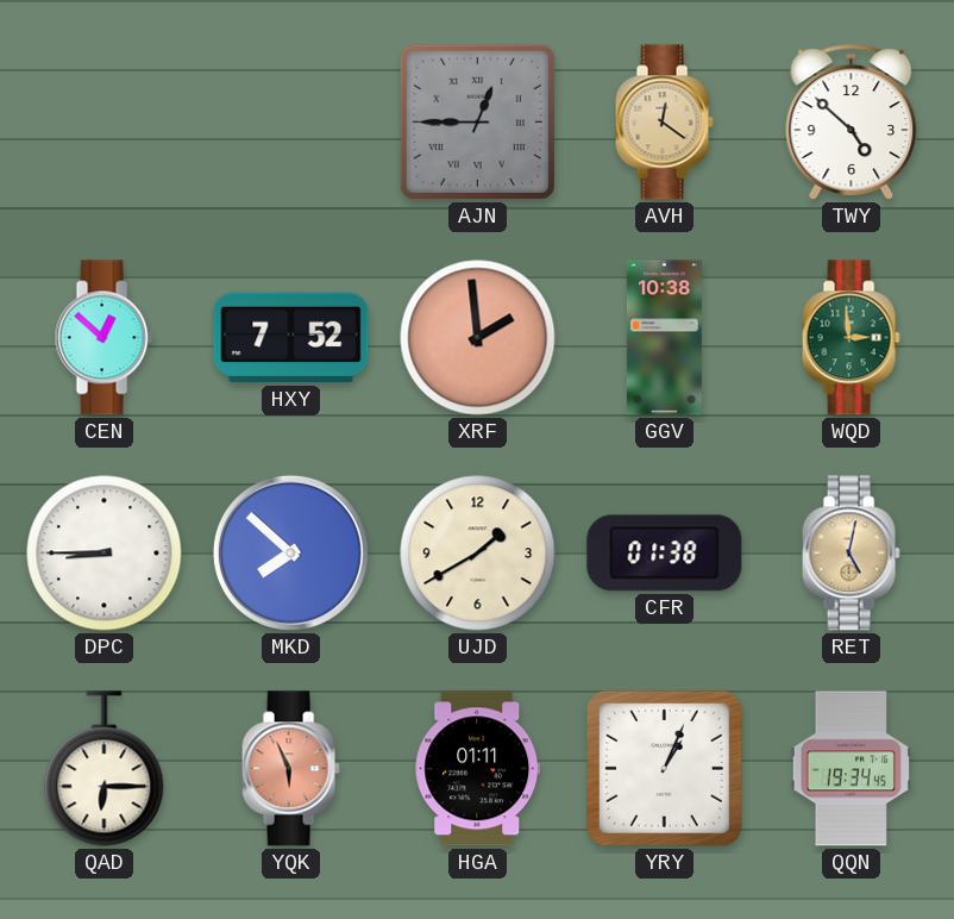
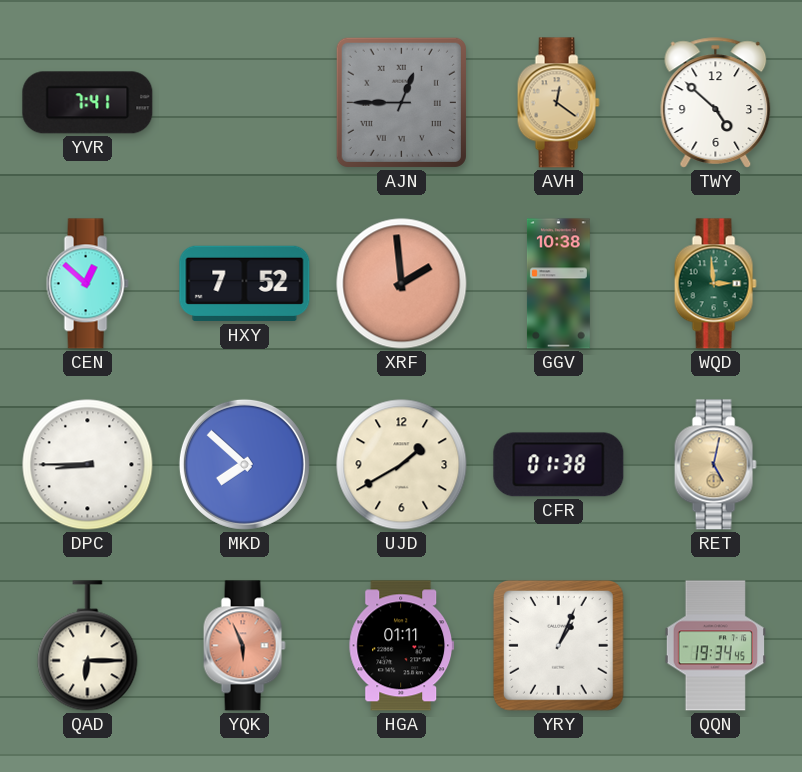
YVR: none -> 7:41
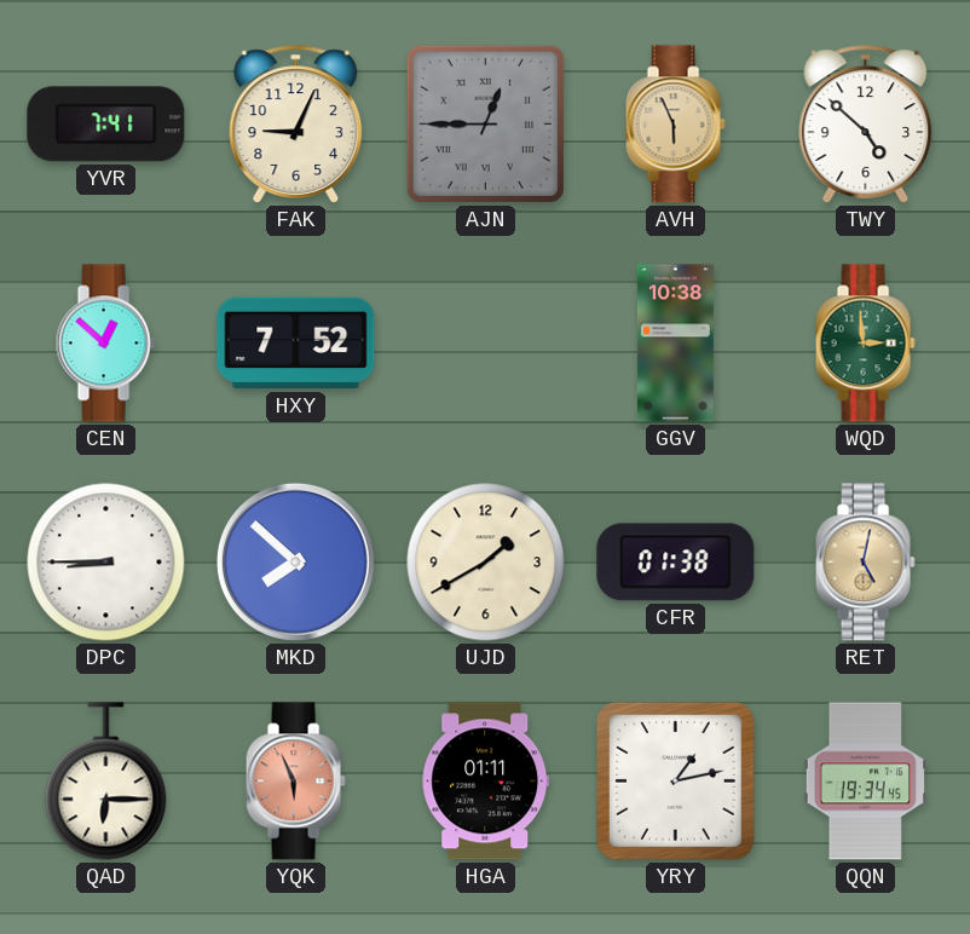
FAK: none -> 9:04
AVH: 12:21 -> 5:56
XRF: 1:59 -> none
YRY: 1:04 -> 1:13
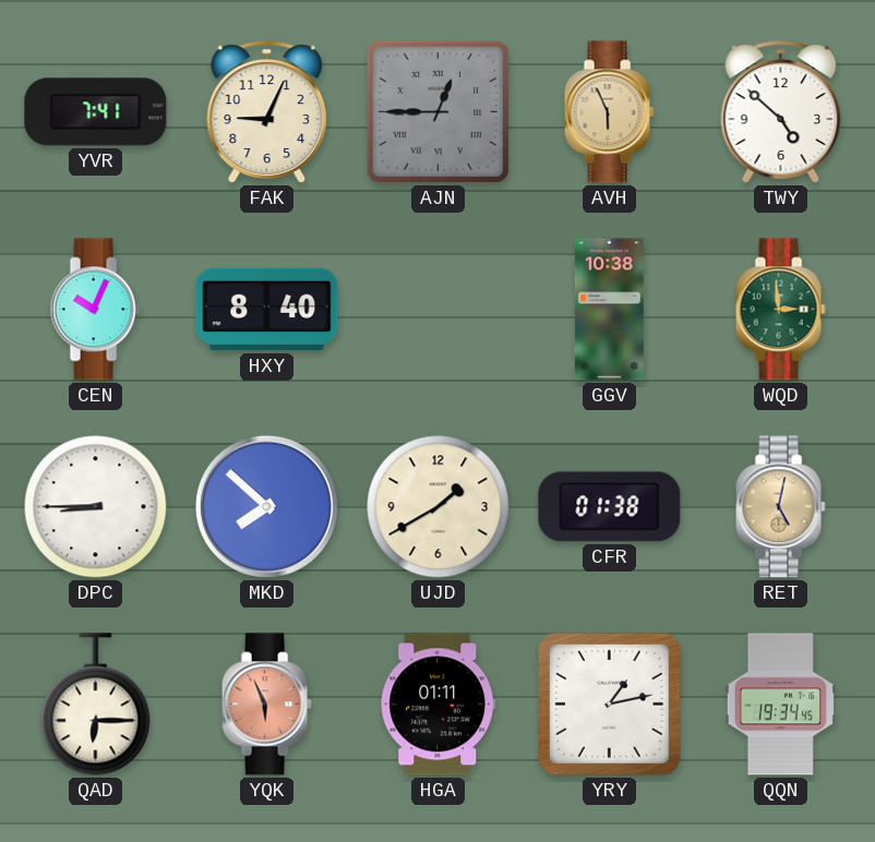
CEN: 12:52 -> 10:04
HXY: 7:52 -> 8:40
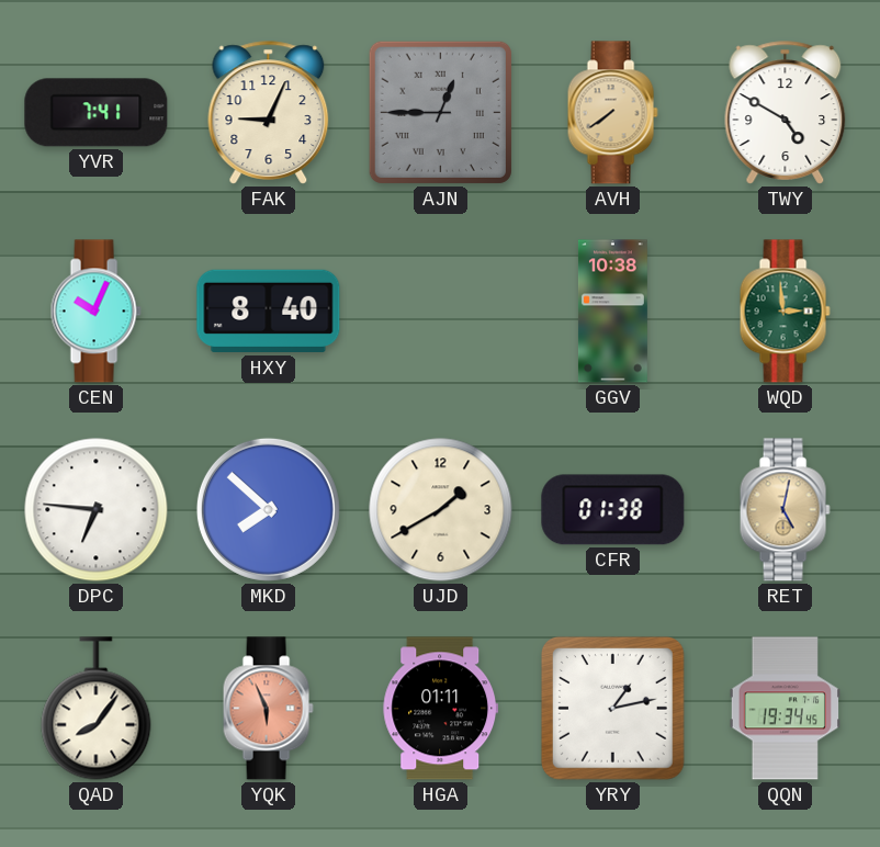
AVH: 5:56 -> 7:39
TWY: 4:52 -> 4:50
DPC: 8:45 -> 6:46
QAD: 6:15 -> 8:06
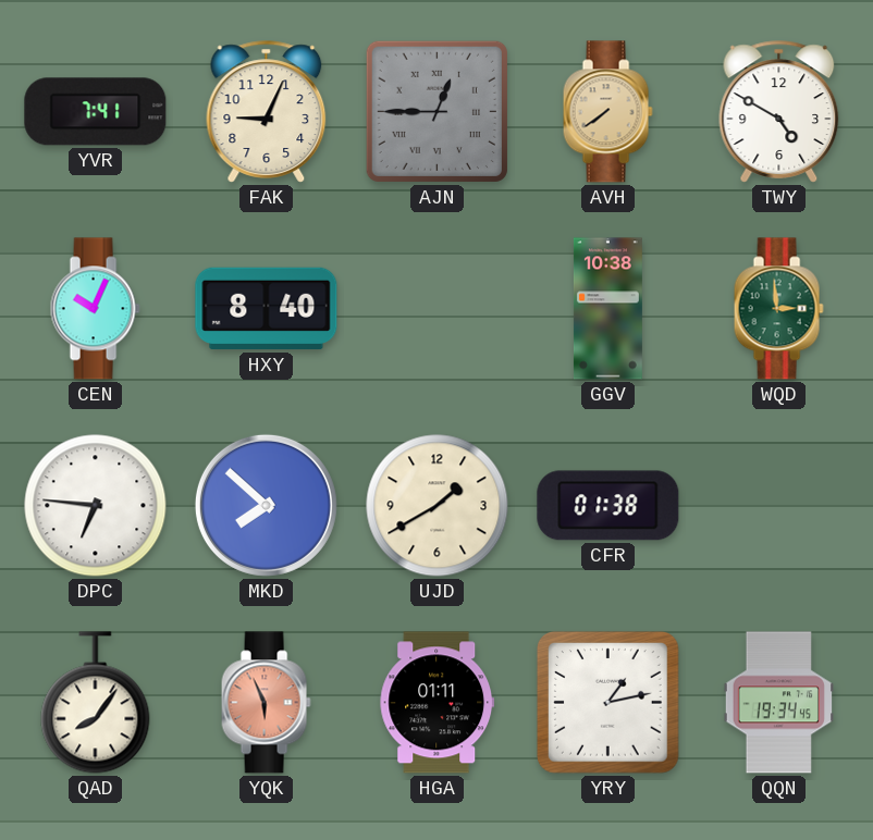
RET: 5:02 -> none
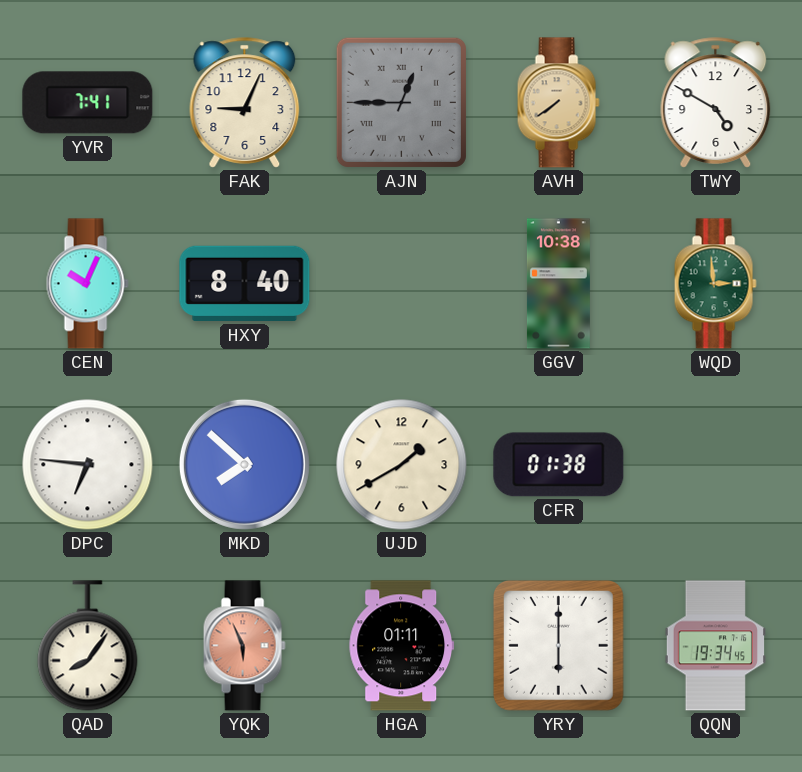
YRY: 1:13 -> 6:00
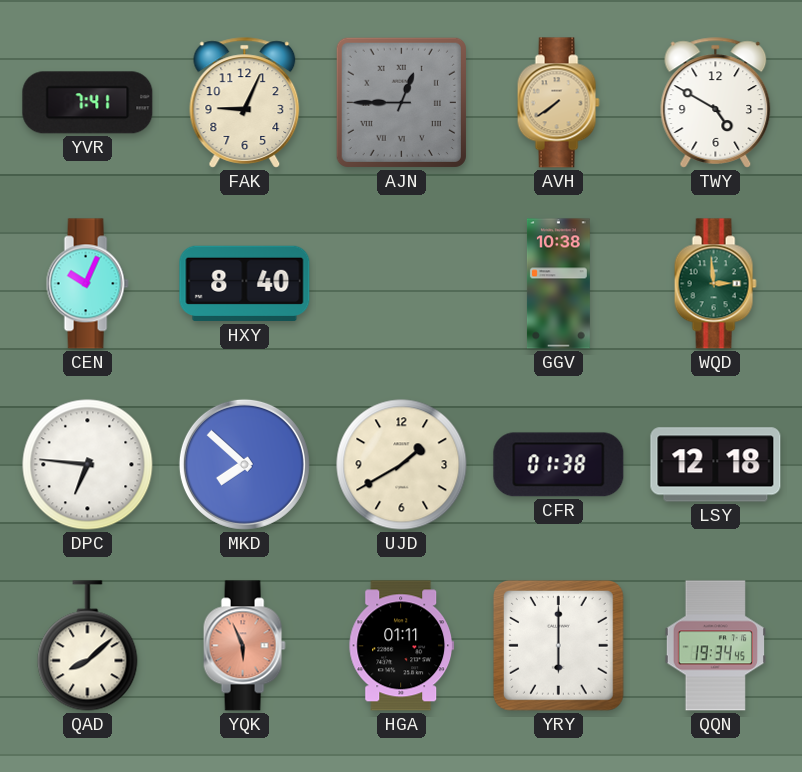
LSY: none -> 12:18
QAD: 8:06 -> 8:08
